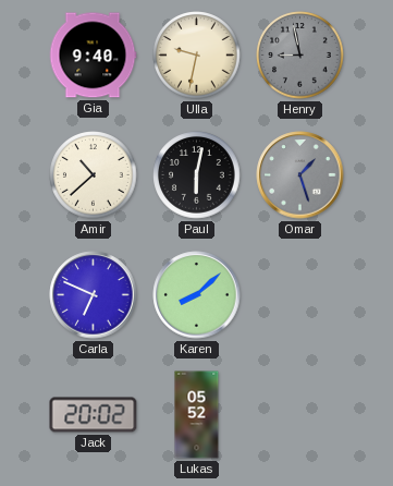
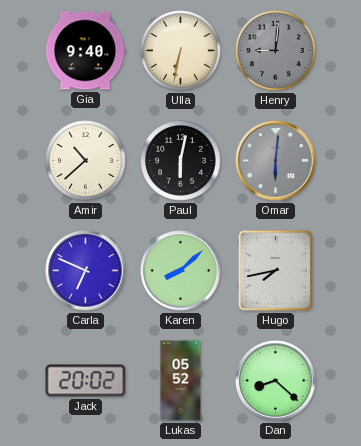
Ulla: 9:32 -> 6:32
Henry: 8:58 -> 9:01
Omar: 1:27 -> 6:01
Hugo: none -> 7:43
Dan: none -> 8:22
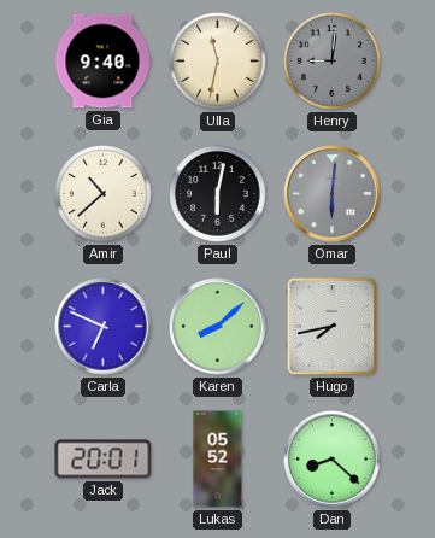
Ulla: 6:32 -> 11:32
Jack: 20:02 -> 20:01
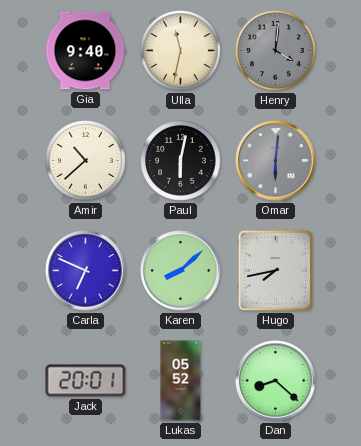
Henry: 9:01 -> 4:01
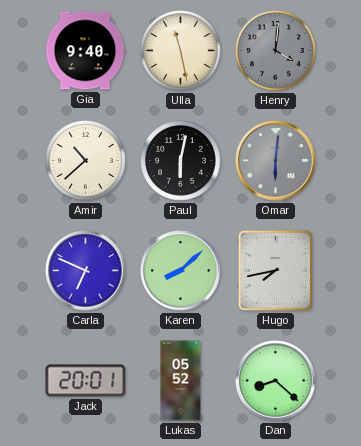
Ulla: 11:32 -> 11:28
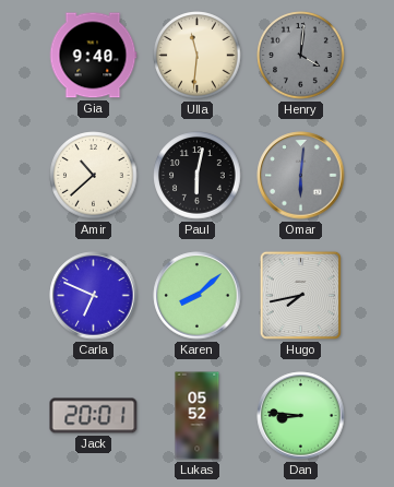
Ulla: 11:28 -> 11:31
Dan: 8:22 -> 8:46
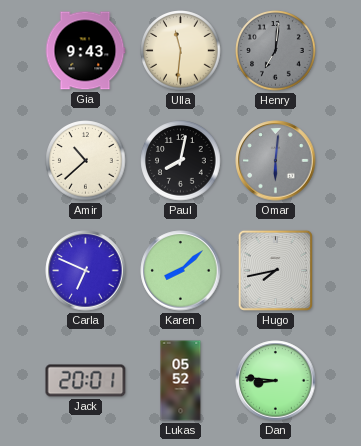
Gia: 9:40 -> 9:43
Henry: 4:01 -> 7:01
Paul: 6:02 -> 8:02
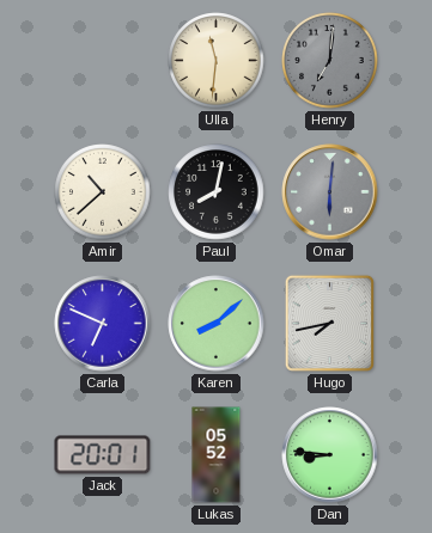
Gia: 9:43 -> none
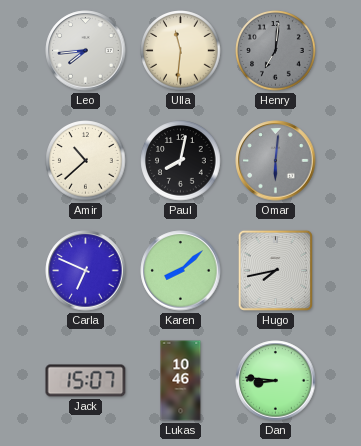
Leo: none -> 7:44
Jack: 20:01 -> 15:07
Lukas: 05:52 -> 10:46
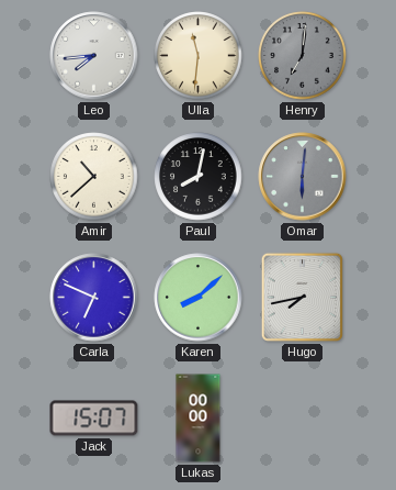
Lukas: 10:46 -> 00:00
Dan: 8:46 -> none
